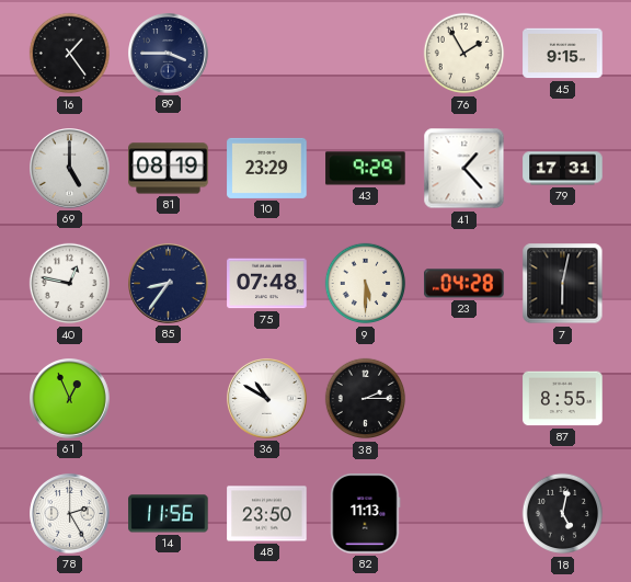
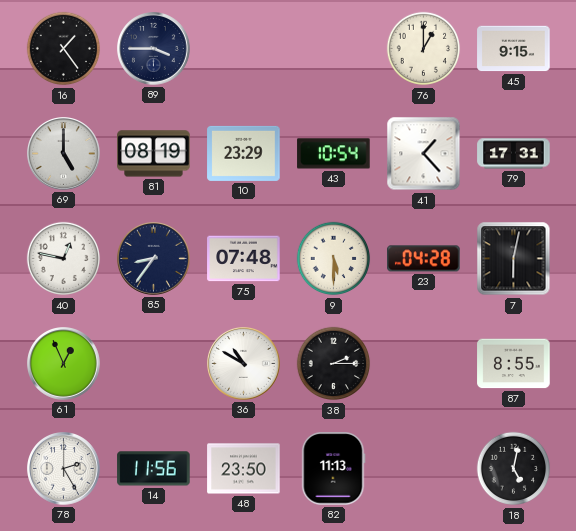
76: 1:55 -> 1:00
43: 9:29 -> 10:54
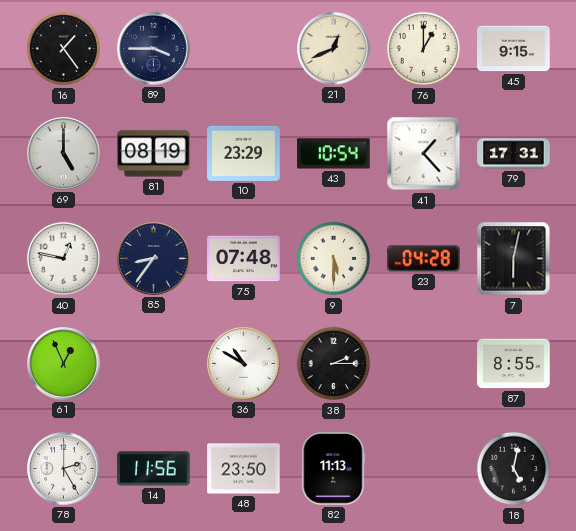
21: none -> 12:41
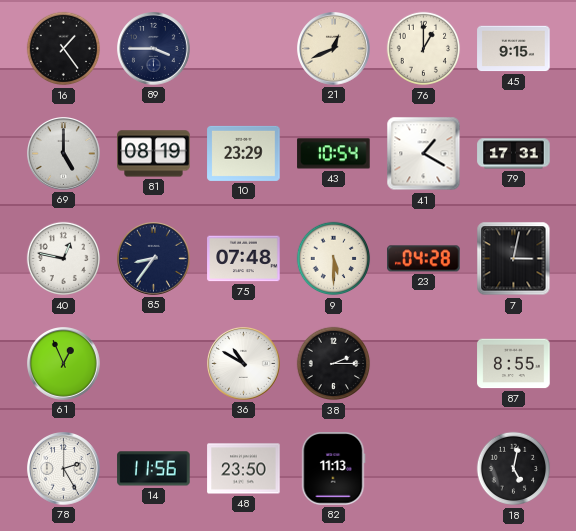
41: 1:23 -> 1:20
7: 6:02 -> 3:02
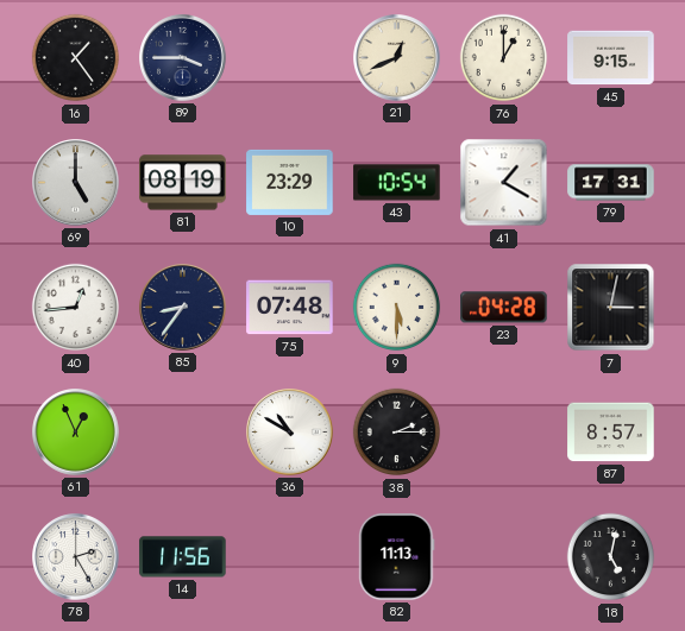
40: 12:47 -> 12:44
87: 8:55 -> 8:57
48: 23:50 -> none
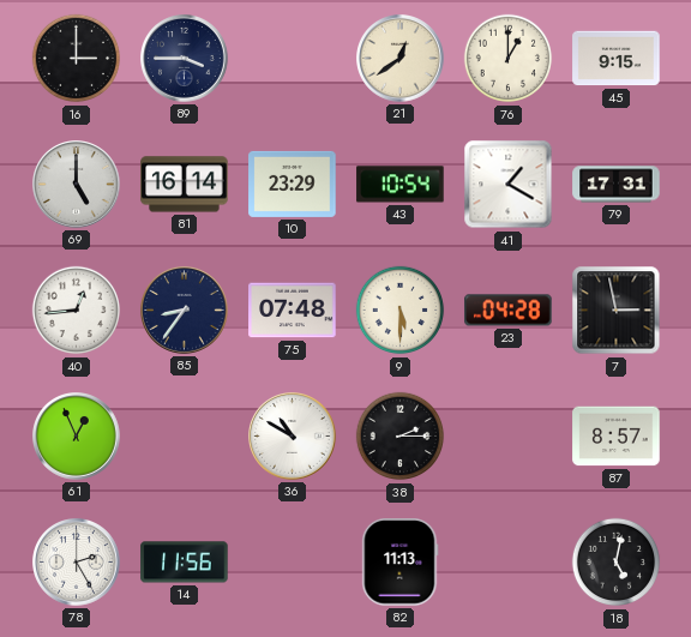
16: 1:24 -> 3:00
21: 12:41 -> 12:39
81: 08:19 -> 16:14
7: 3:02 -> 2:58
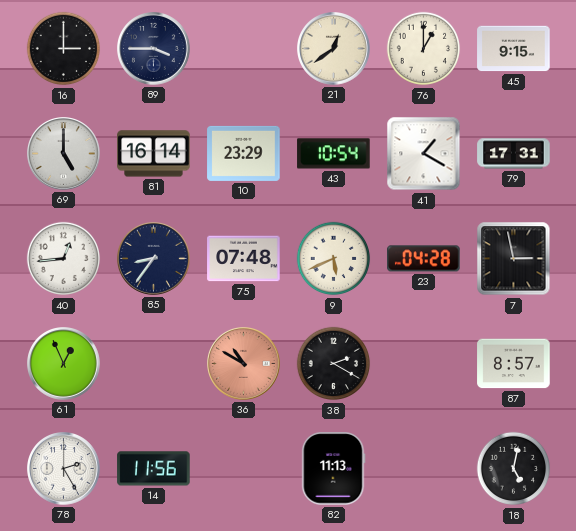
9: 5:30 -> 5:41
36 dial: white -> salmon
38: 2:15 -> 2:20
